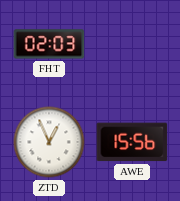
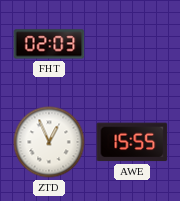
AWE: 15:56 -> 15:55
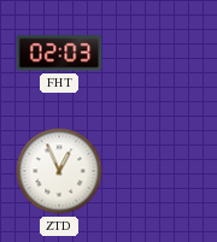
AWE: 15:55 -> none
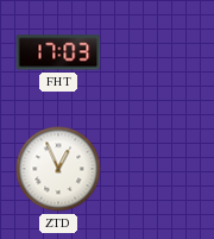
FHT: 02:03 -> 17:03
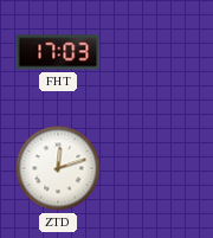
ZTD: 12:56 -> 12:12
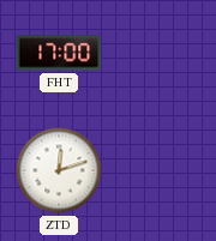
FHT: 17:03 -> 17:00
